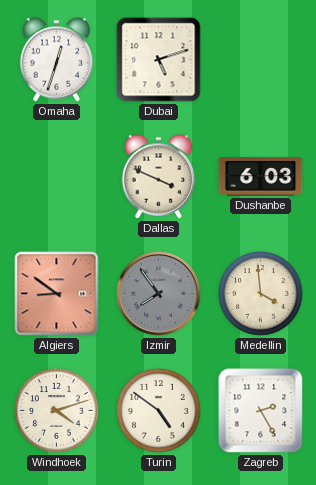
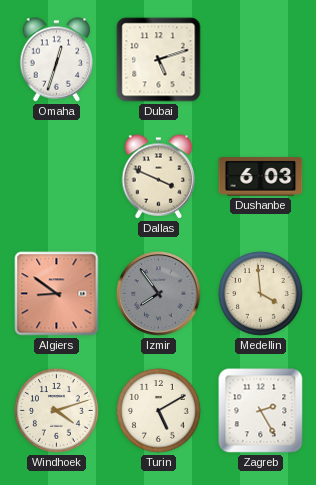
Turin: 4:51 -> 5:10
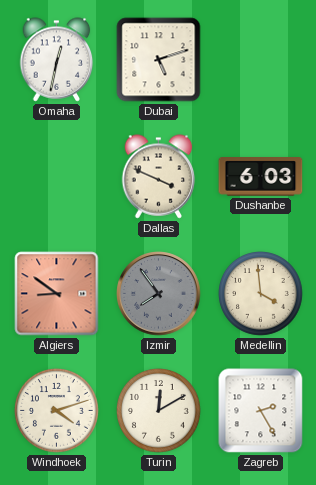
Omaha: 12:33 -> 12:32
Turin: 5:10 -> 12:10
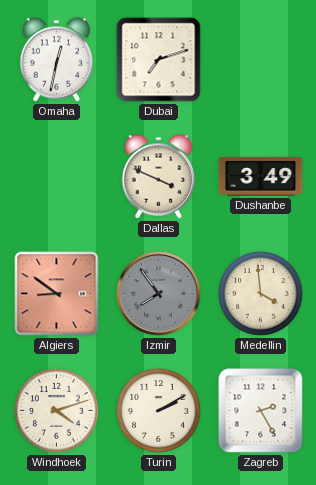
Dubai: 5:12 -> 7:12
Dushanbe: 6:03 -> 3:49
Turin: 12:10 -> 2:10
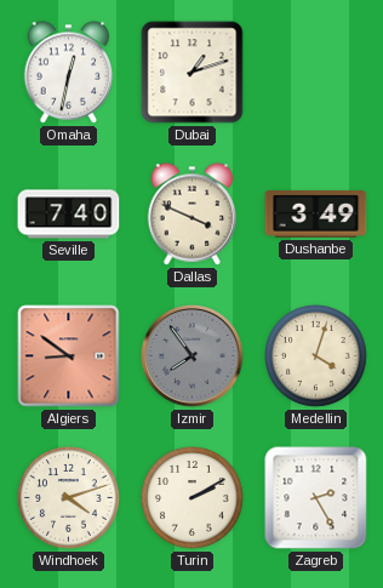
Dubai: 7:12 -> 1:12
Seville: none -> 7:40
Medellin: 3:59 -> 4:03
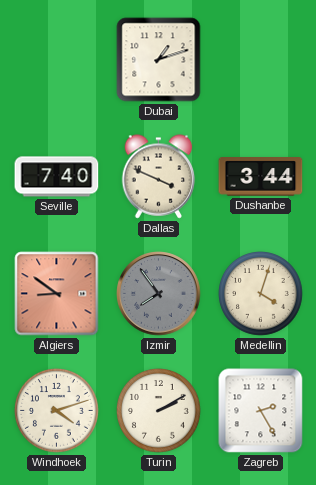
Omaha: 12:32 -> none
Dushanbe: 3:49 -> 3:44
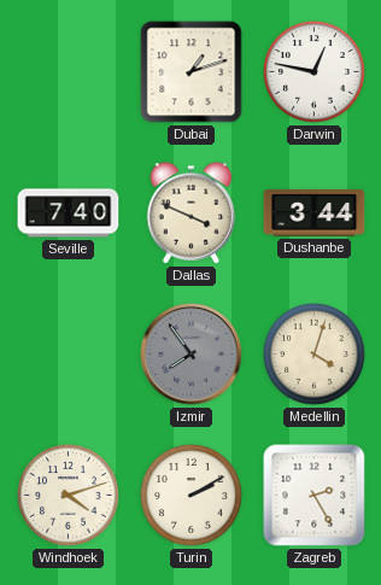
Darwin: none -> 12:47
Algiers: 8:51 -> none
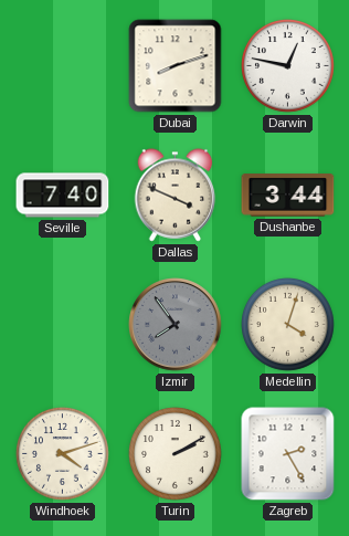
Dubai: 1:12 -> 8:12
